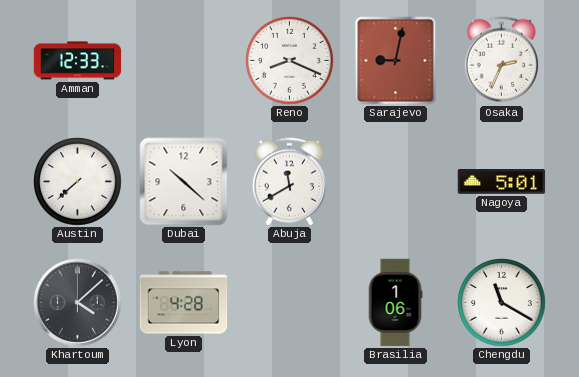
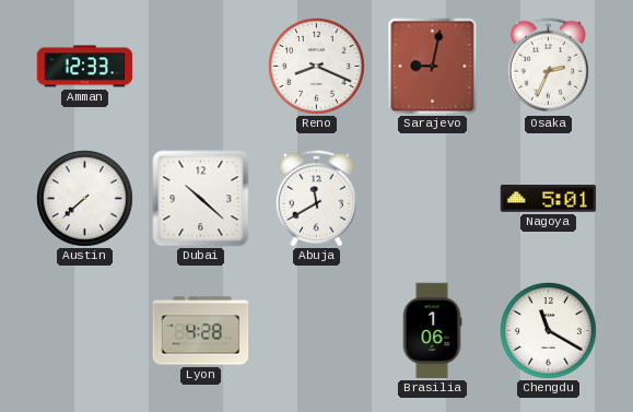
Khartoum: 4:08 -> none
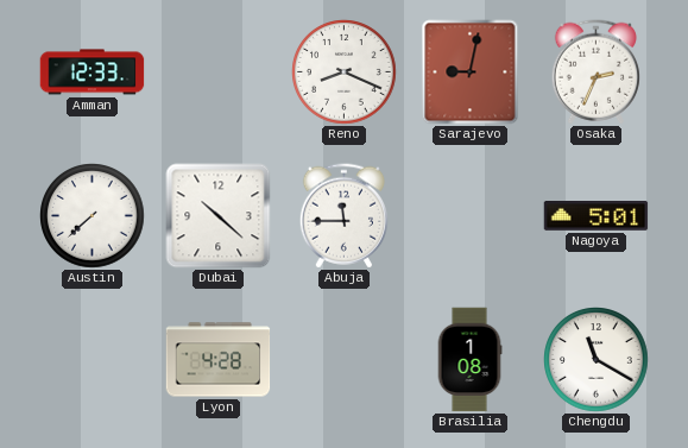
Abuja: 11:40 -> 11:45
Brasilia: 1:06 -> 1:08
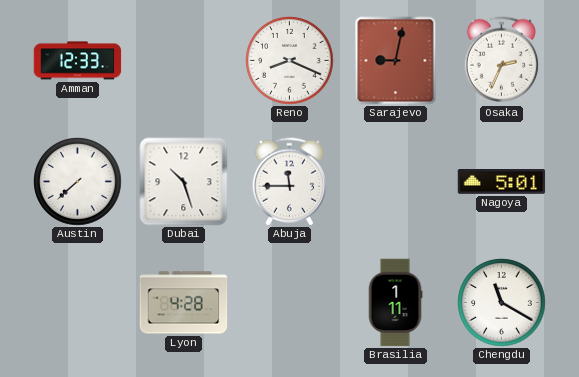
Dubai: 10:22 -> 10:27
Brasilia: 1:08 -> 1:11
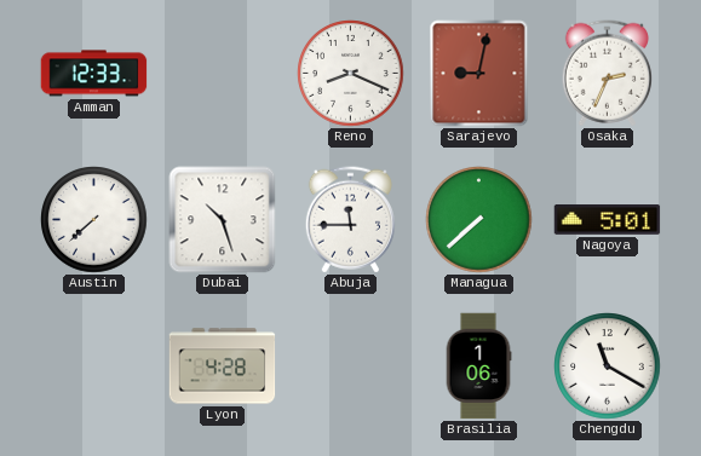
Managua: none -> 7:38
Brasilia: 1:11 -> 1:06
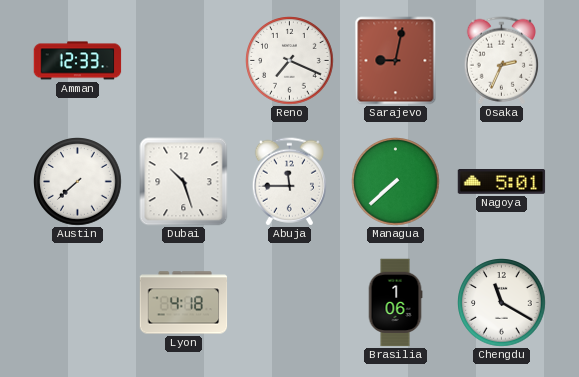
Reno: 8:19 -> 7:19
Lyon: 4:28 -> 4:18
